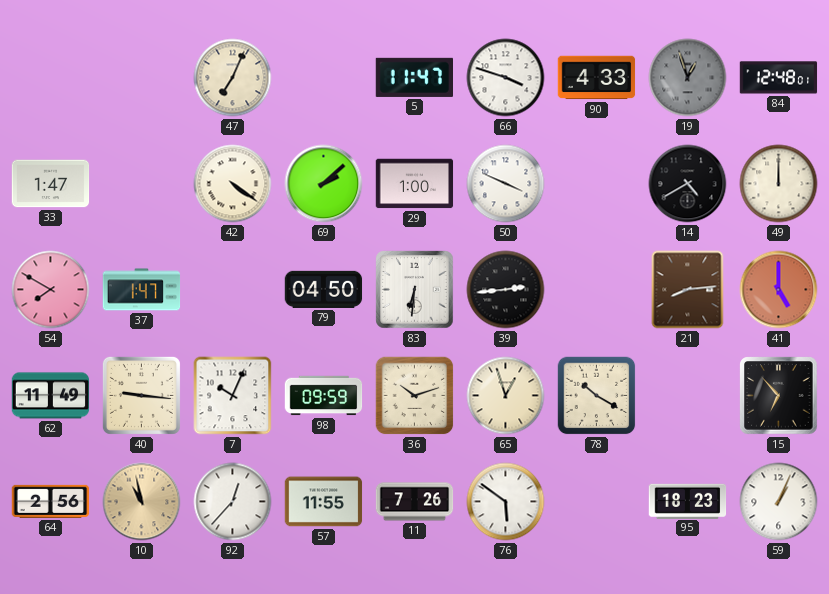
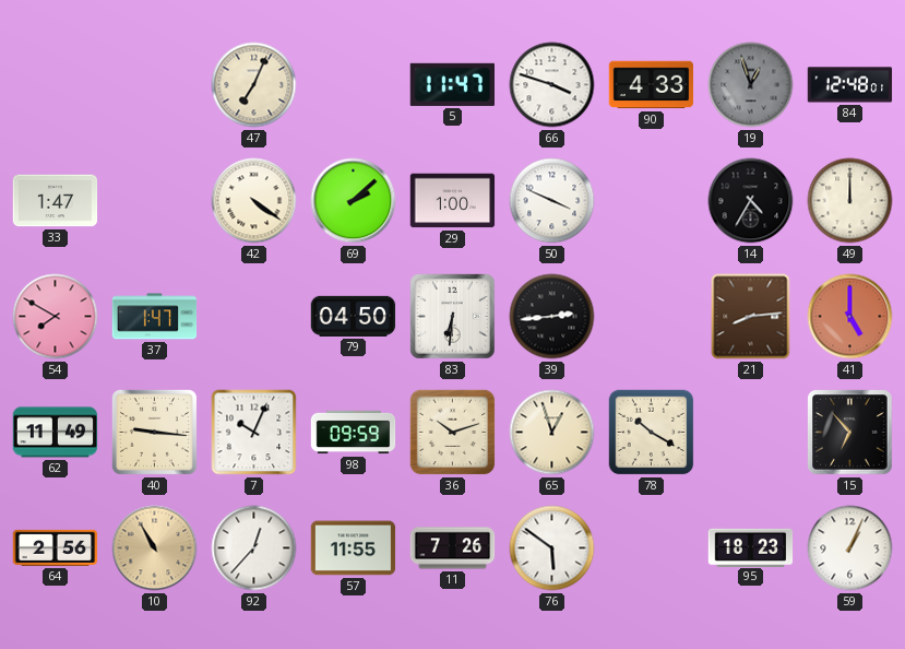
14: 4:40 -> 4:35
10: 10:58 -> 10:55
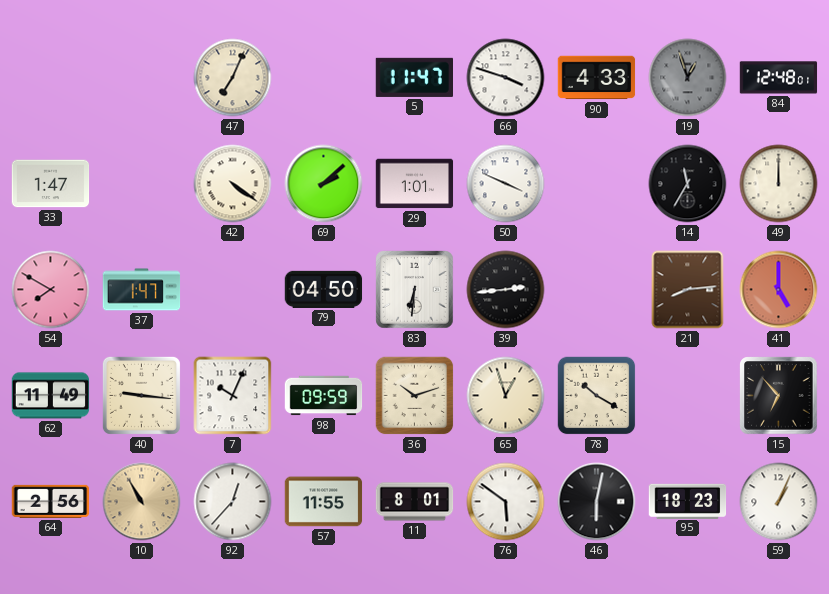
29: 1:00 -> 1:01
14: 4:35 -> 11:35
11: 7:26 -> 8:01
46: none -> 6:02
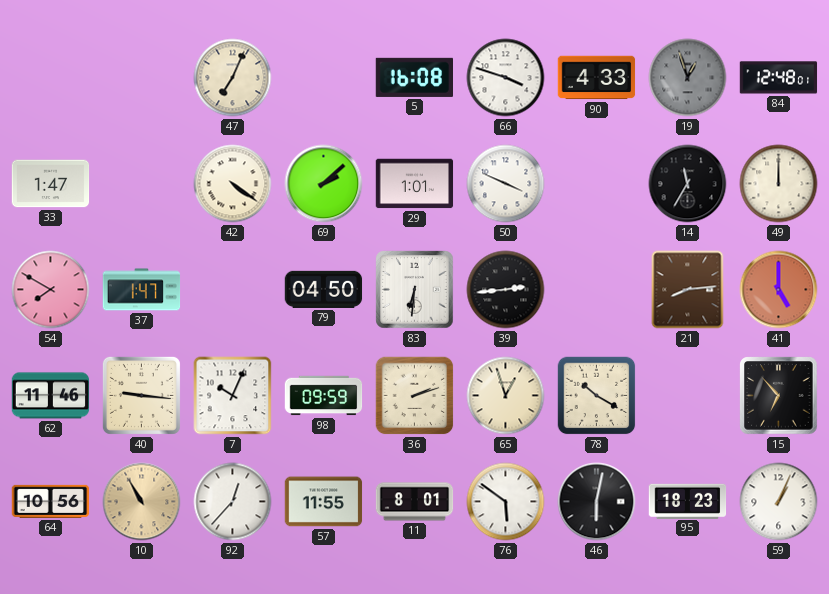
5: 11:47 -> 16:08
62: 11:49 -> 11:46
36: 10:12 -> 2:12
64: 2:56 -> 10:56
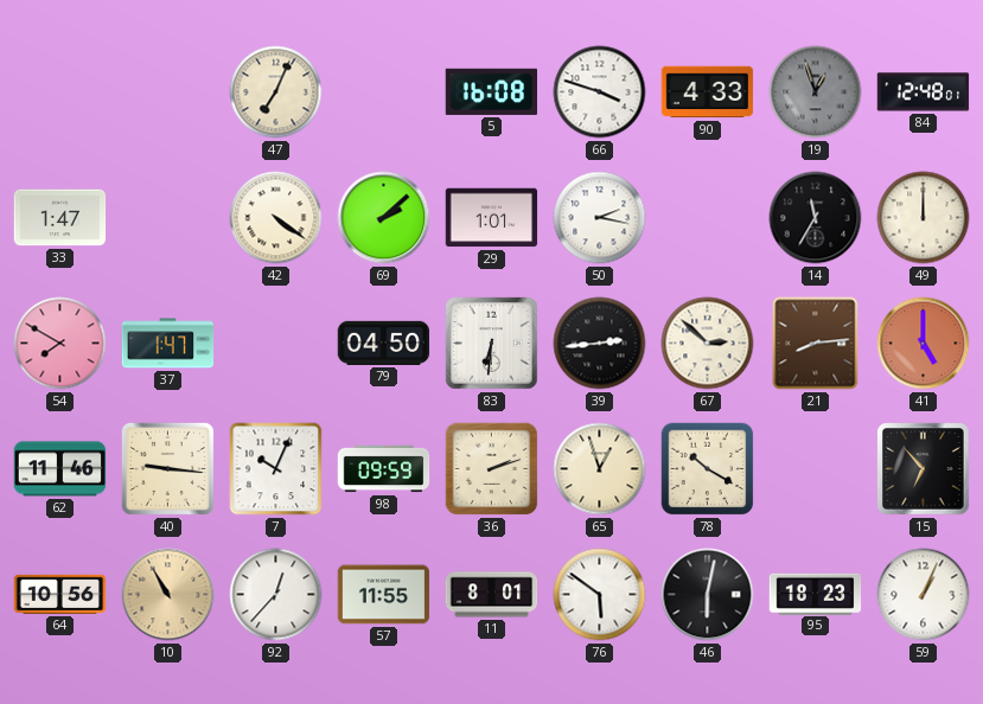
50: 3:49 -> 2:17
67: none -> 2:52
